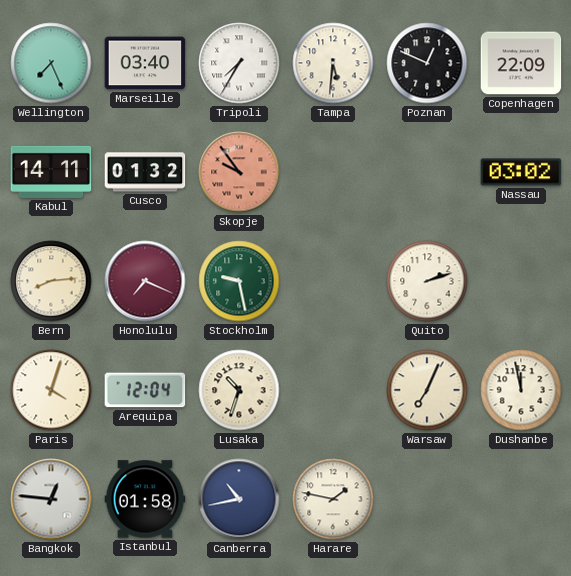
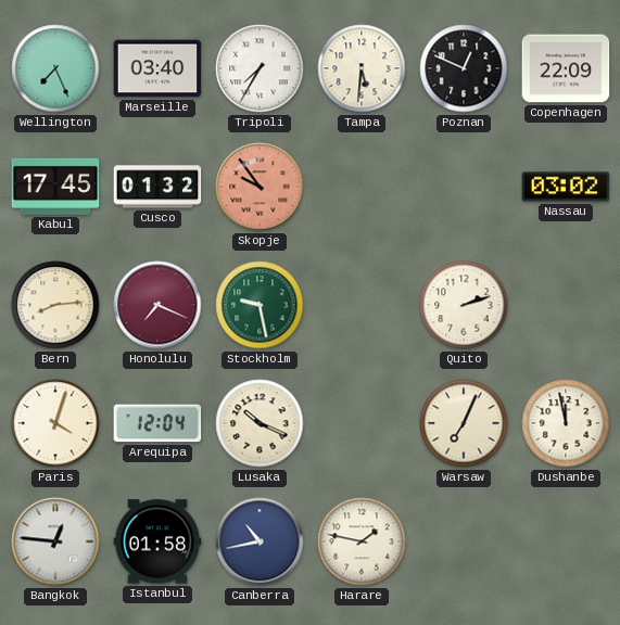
Kabul: 14:11 -> 17:45
Lusaka: 10:33 -> 10:19
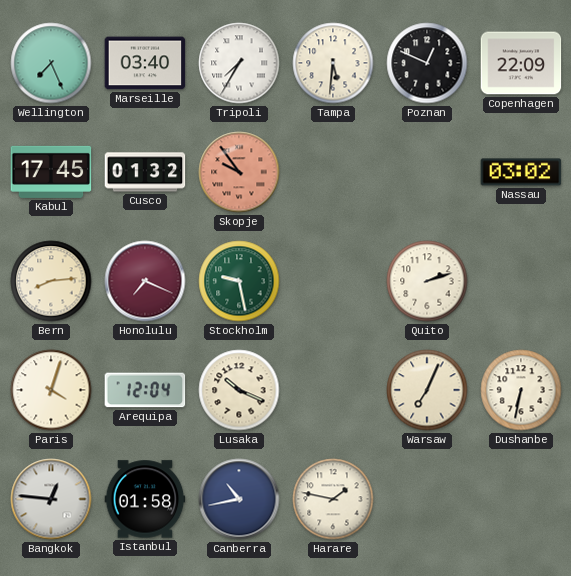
Dushanbe: 11:58 -> 6:32
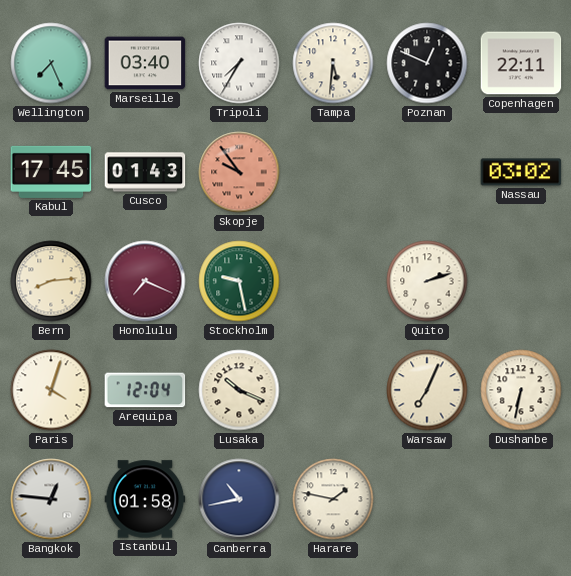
Copenhagen: 22:09 -> 22:11
Cusco: 01:32 -> 01:43
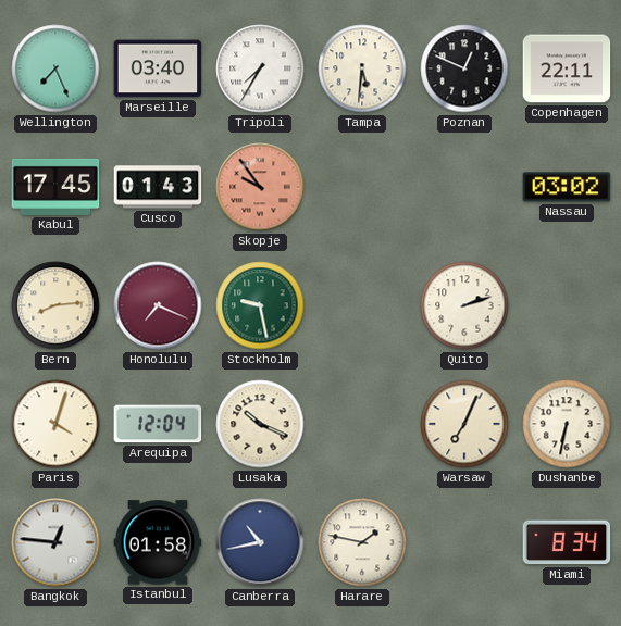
Miami: none -> 8:34
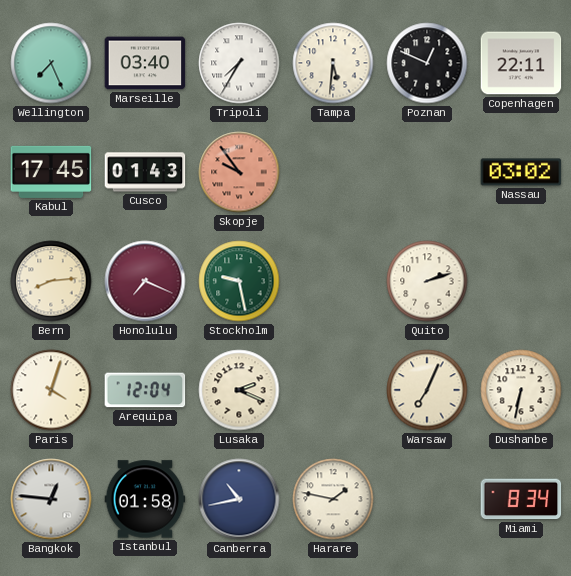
Lusaka: 10:19 -> 2:19
